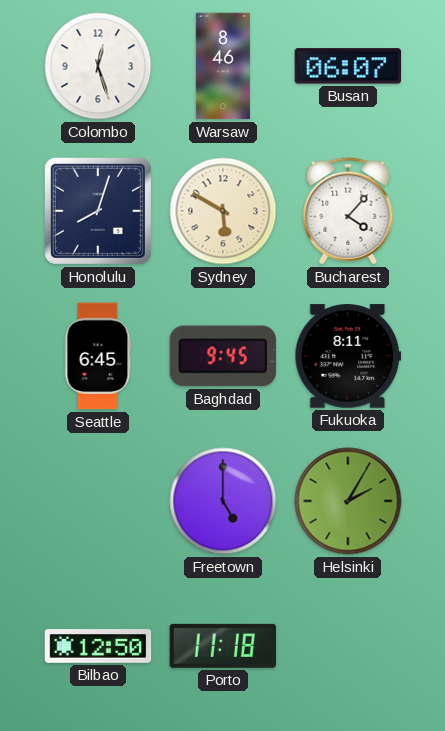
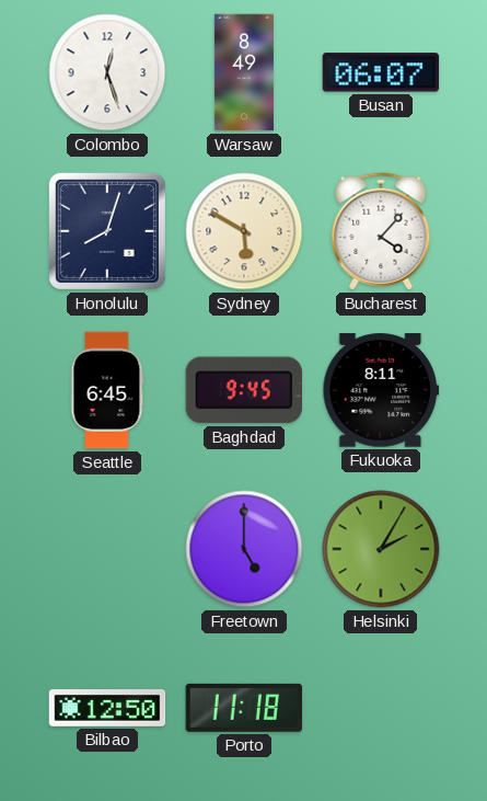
Warsaw: 8:46 -> 8:49
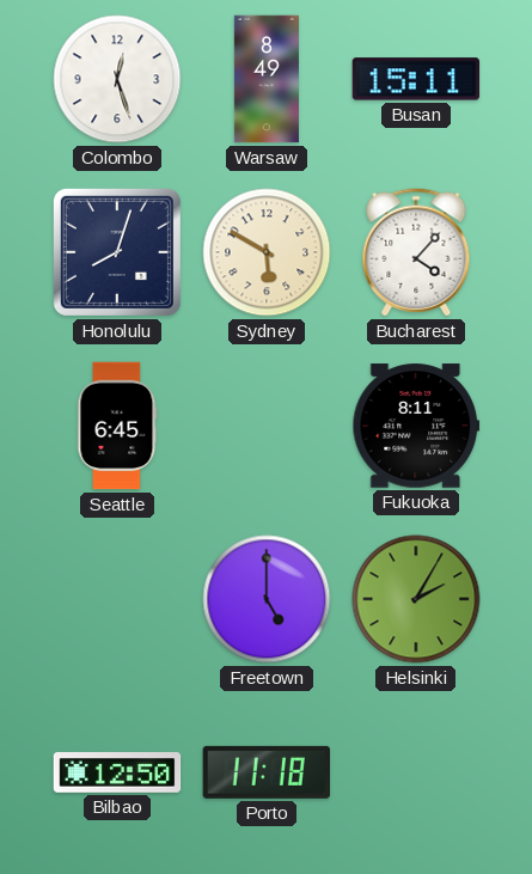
Busan: 06:07 -> 15:11
Baghdad: 9:45 -> none
